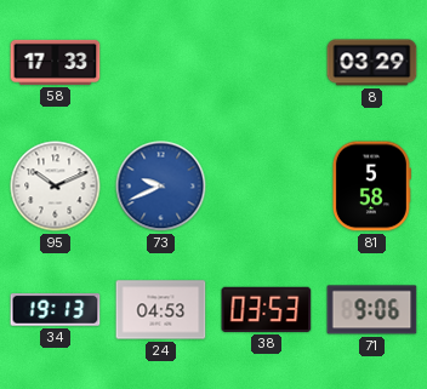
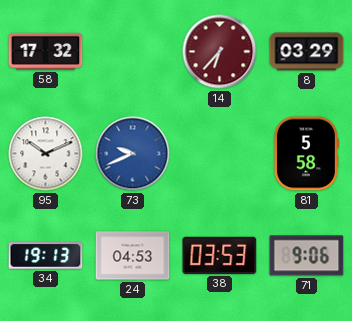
58: 17:33 -> 17:32
14: none -> 6:37
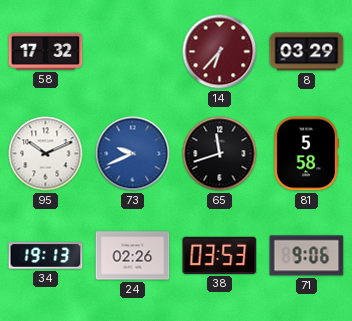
65: none -> 11:42
24: 04:53 -> 02:26
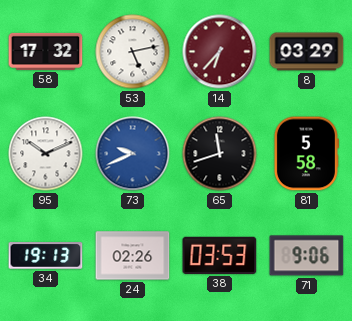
53: none -> 5:13
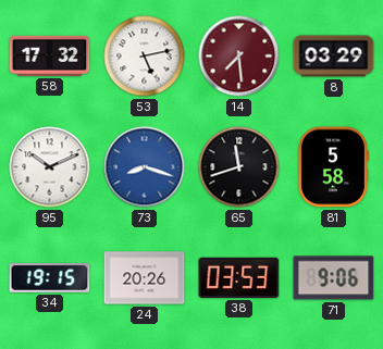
14: 6:37 -> 7:29
73: 9:41 -> 8:18
34: 19:13 -> 19:15
24: 02:26 -> 20:26
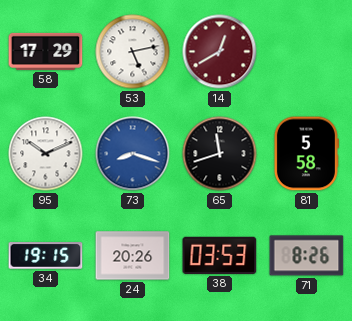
58: 17:32 -> 17:29
14: 7:29 -> 12:40
8: 03:29 -> none
71: 9:06 -> 8:26
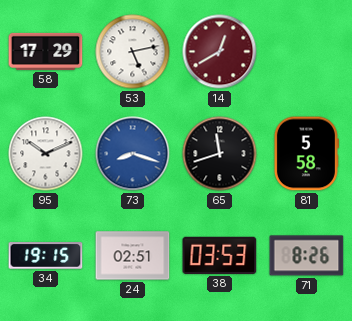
24: 20:26 -> 02:51
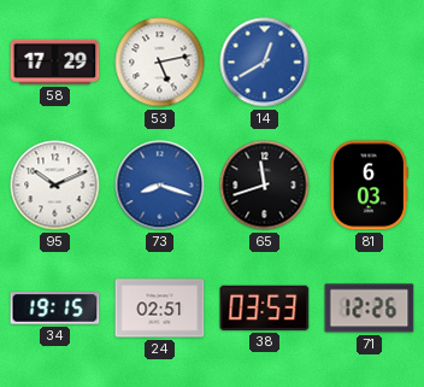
14 dial: burgundy -> blue
81: 5:58 -> 6:03
71: 8:26 -> 12:26
